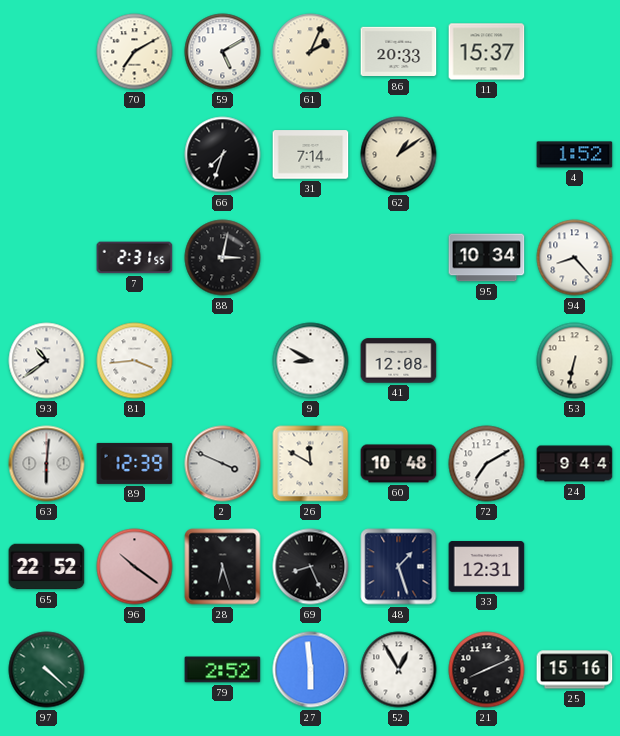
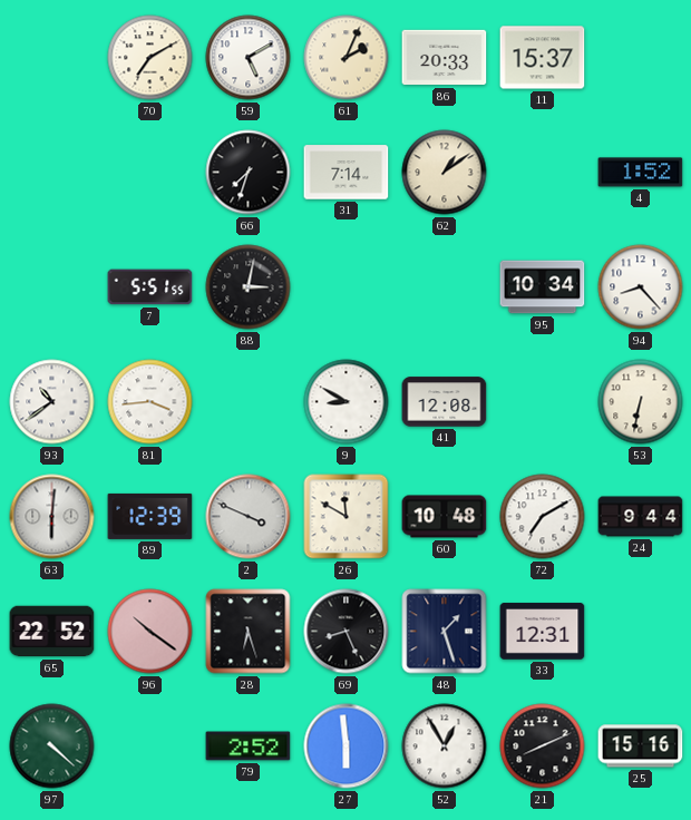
7: 2:31 -> 5:51
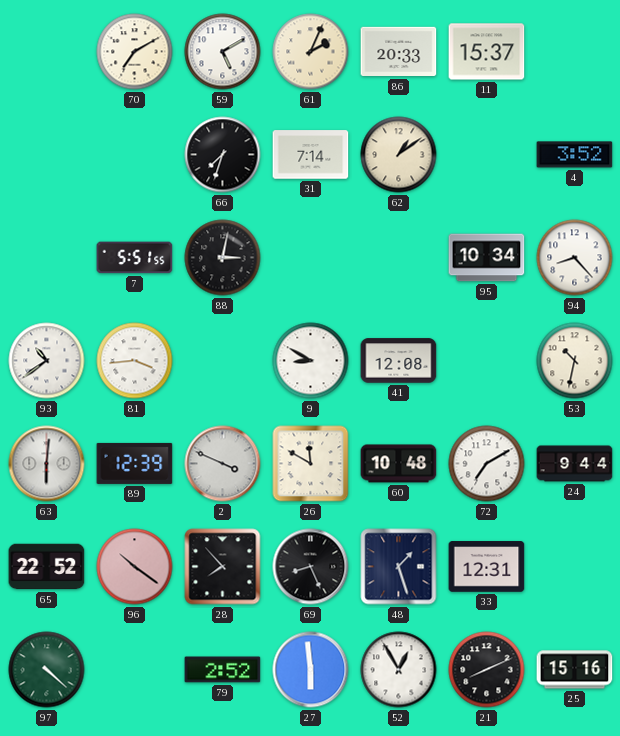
4: 1:52 -> 3:52
53: 6:32 -> 10:32
28: 6:27 -> 7:53
